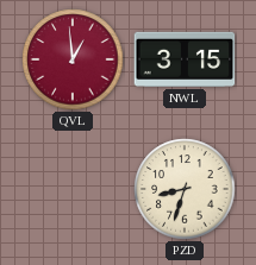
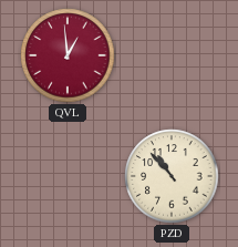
NWL: 3:15 -> none
PZD: 8:33 -> 10:53
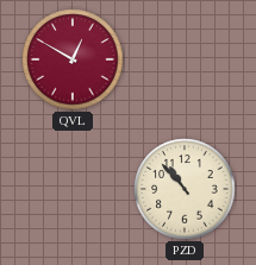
QVL: 12:59 -> 12:50
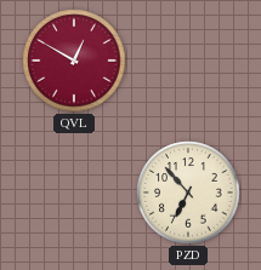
PZD: 10:53 -> 6:53
